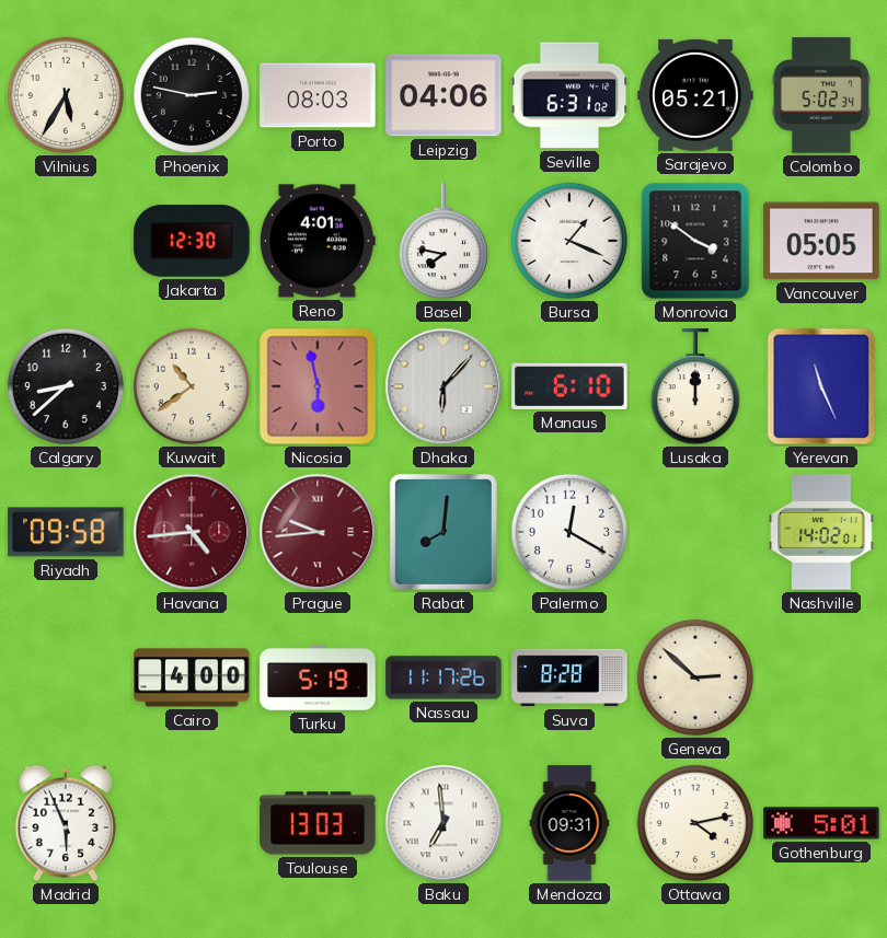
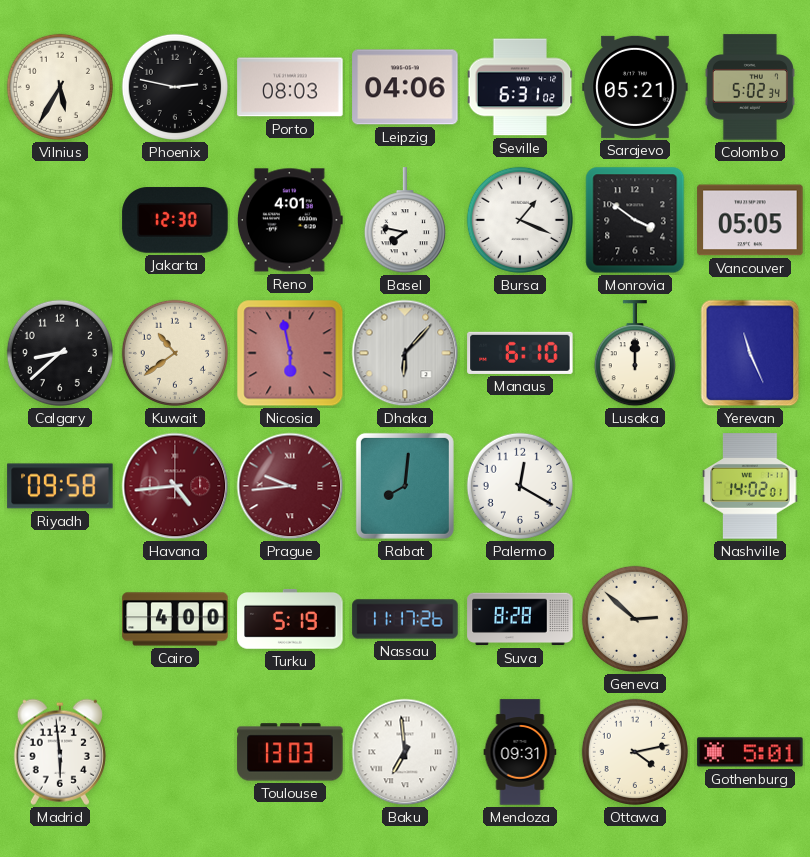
Madrid: 5:56 -> 5:59
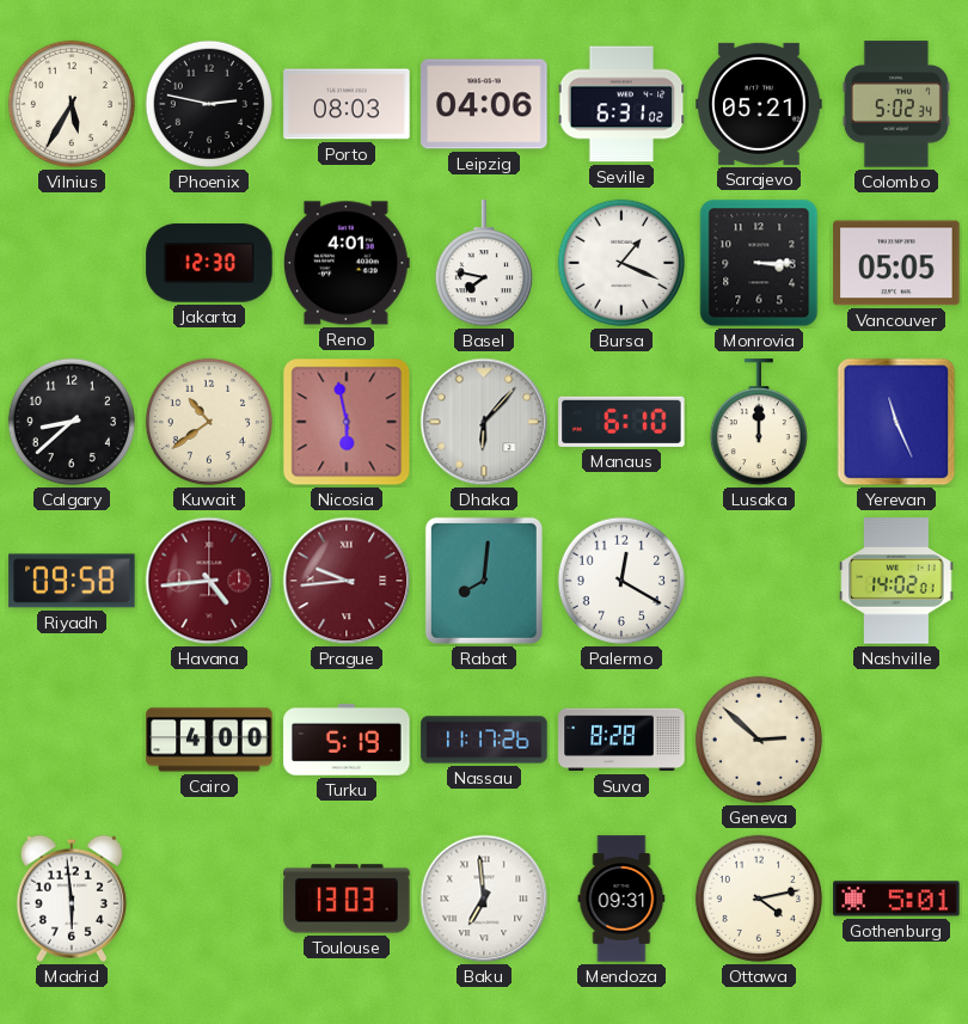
Monrovia: 3:51 -> 3:15
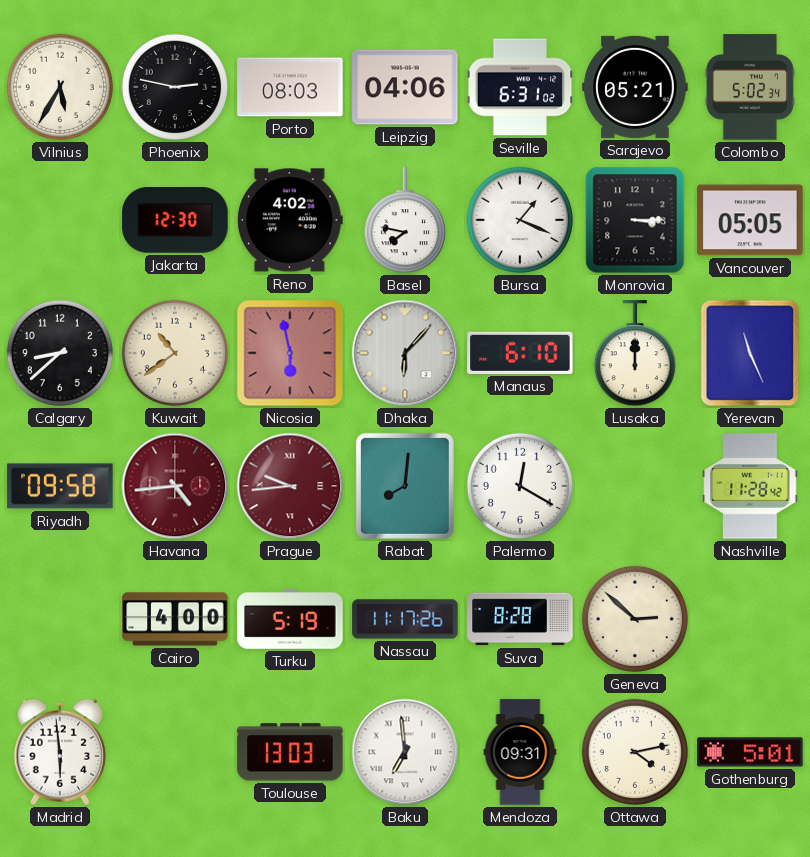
Reno: 4:01 -> 4:02
Nashville: 14:02 -> 11:28
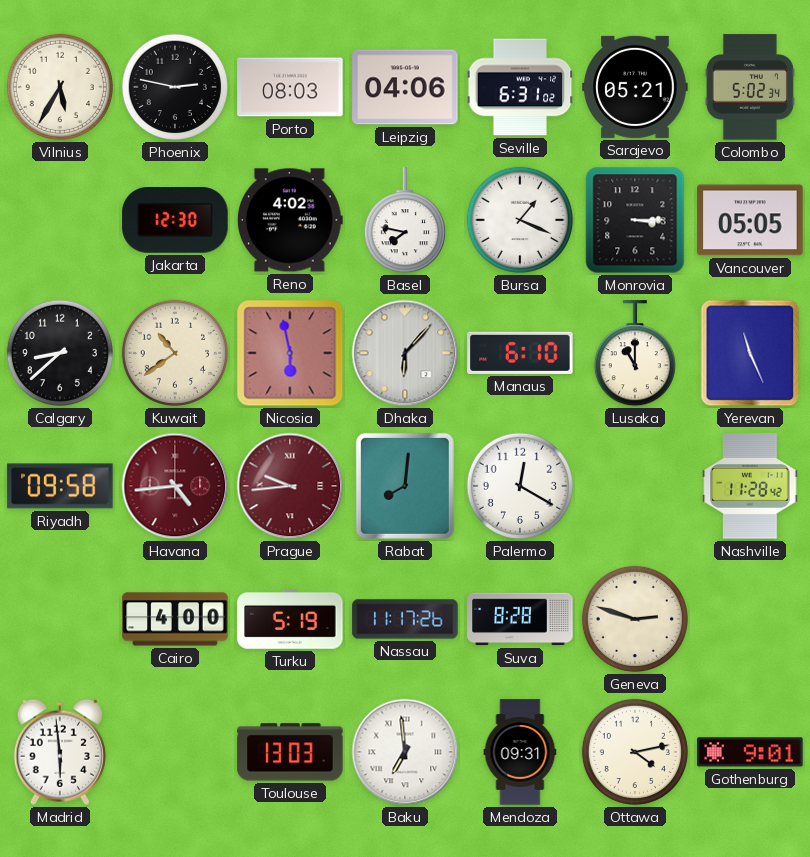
Lusaka: 12:00 -> 11:00
Geneva: 2:52 -> 2:48
Gothenburg: 5:01 -> 9:01
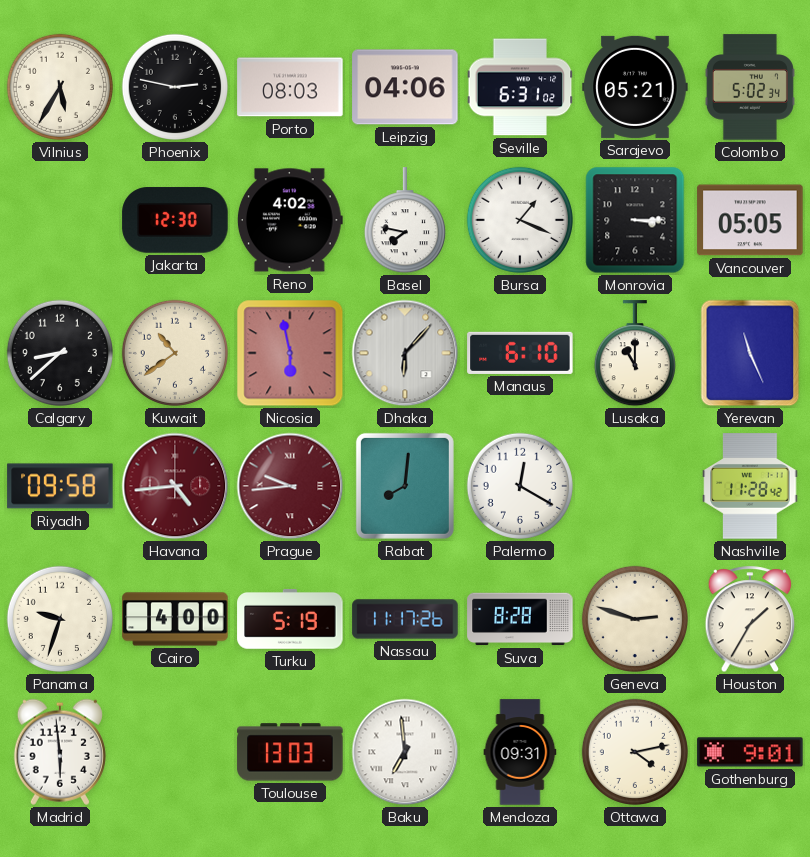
Panama: none -> 9:33
Houston: none -> 1:35
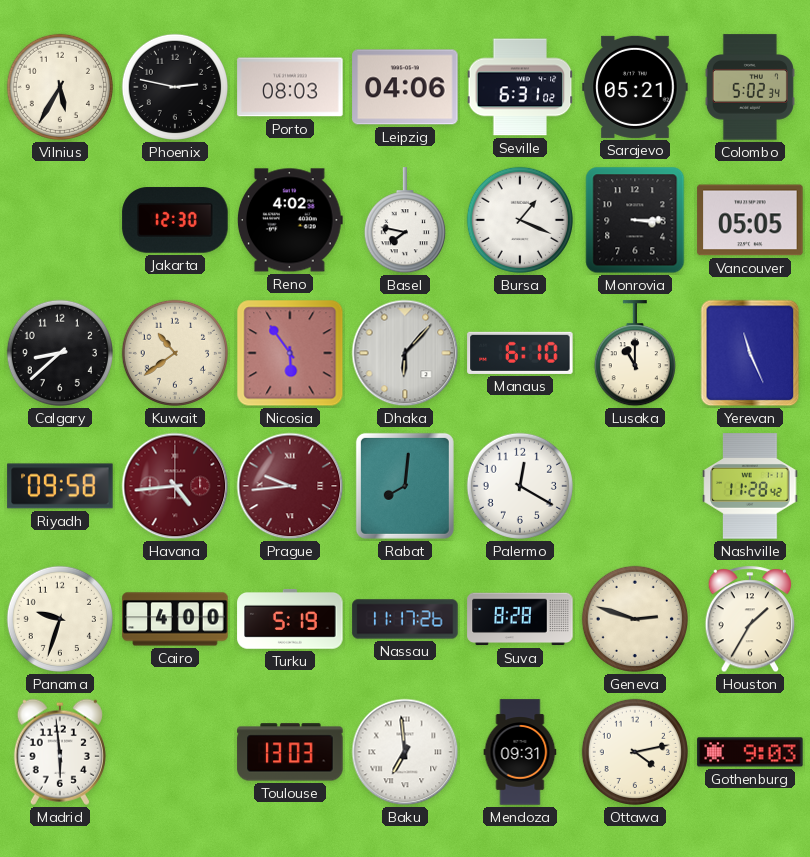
Nicosia: 5:58 -> 5:54
Gothenburg: 9:01 -> 9:03
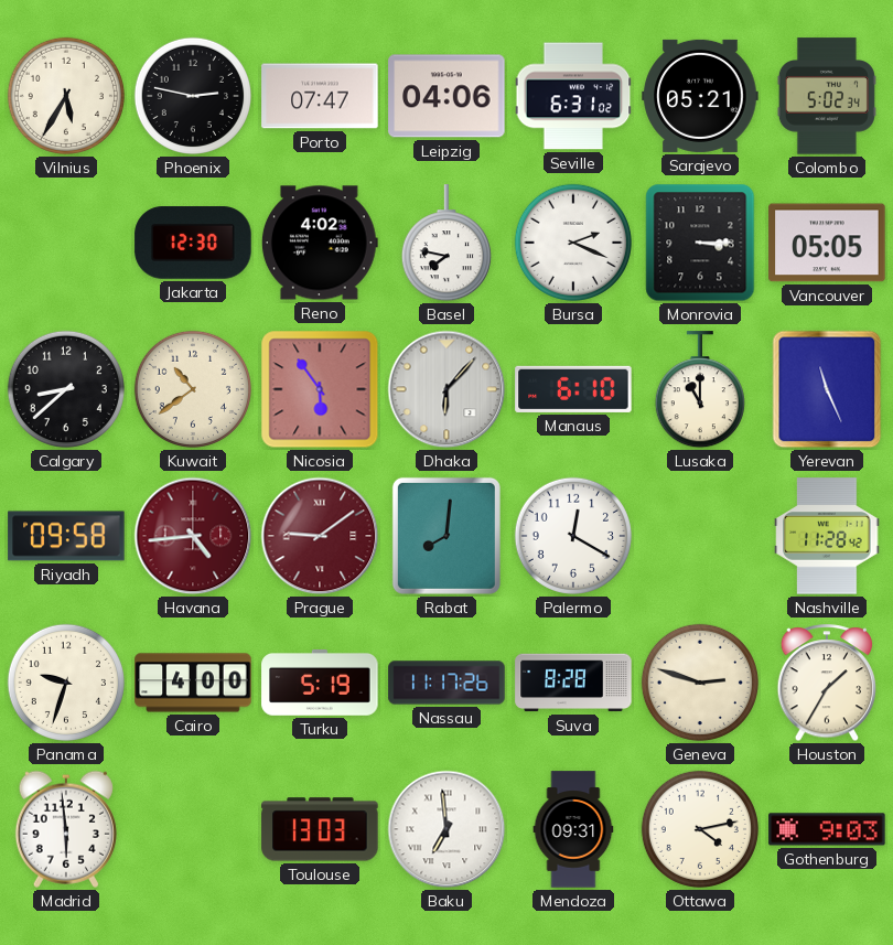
Porto: 08:03 -> 07:47
Bursa: 1:19 -> 2:19
Prague: 9:44 -> 9:09
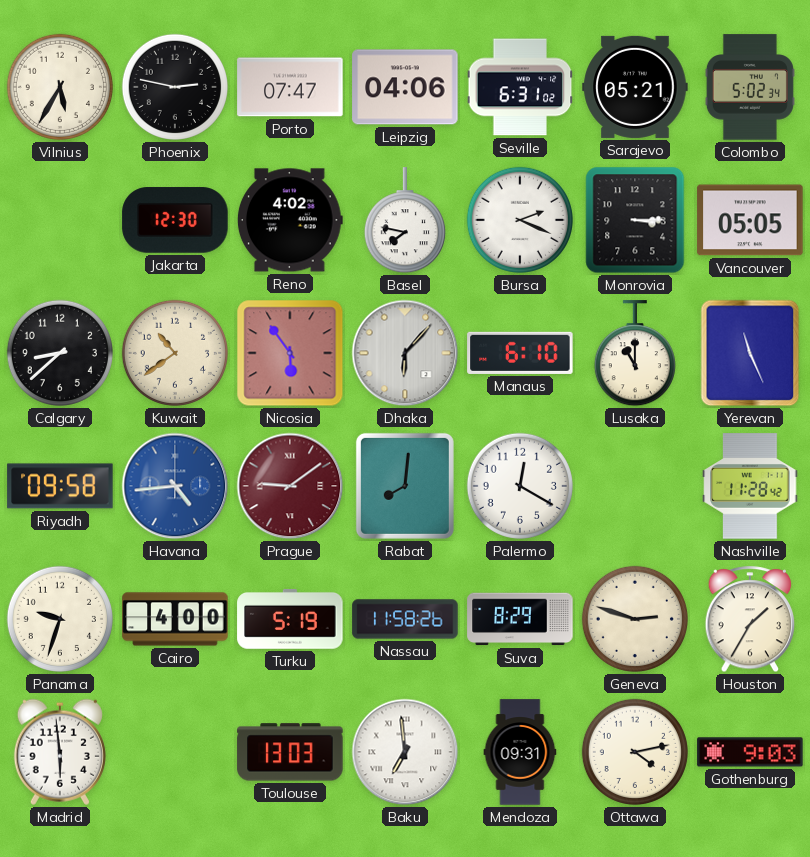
Havana dial: burgundy -> blue
Nassau: 11:17 -> 11:58
Suva: 8:28 -> 8:29
